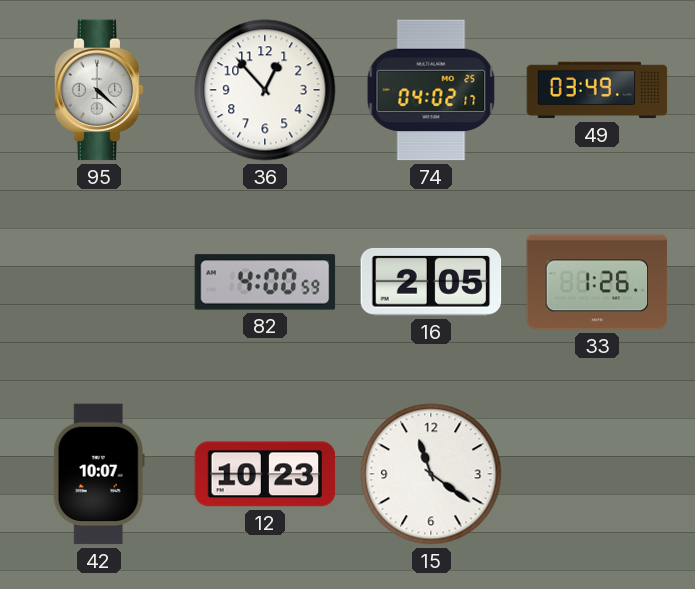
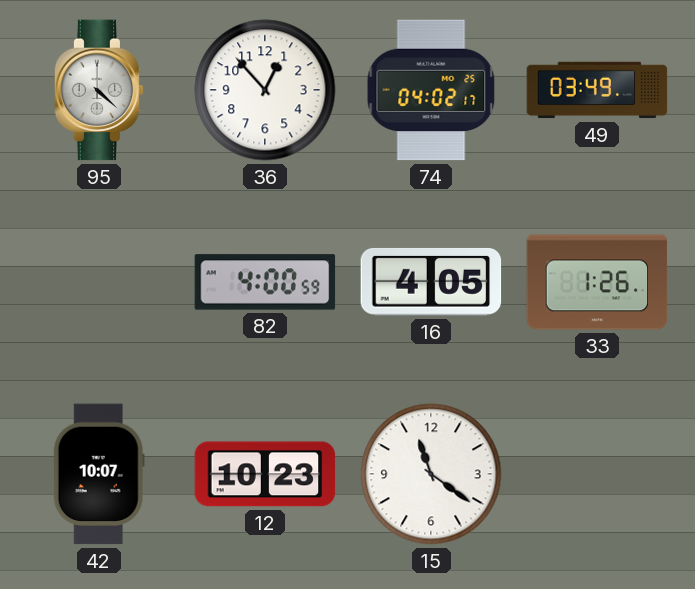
16: 2:05 -> 4:05
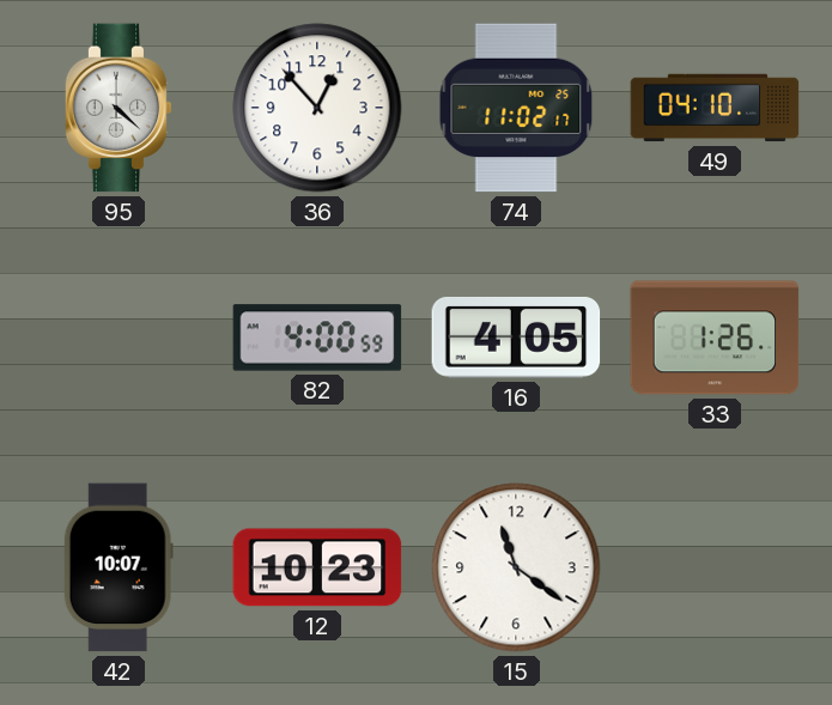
74: 04:02 -> 11:02
49: 03:49 -> 04:10
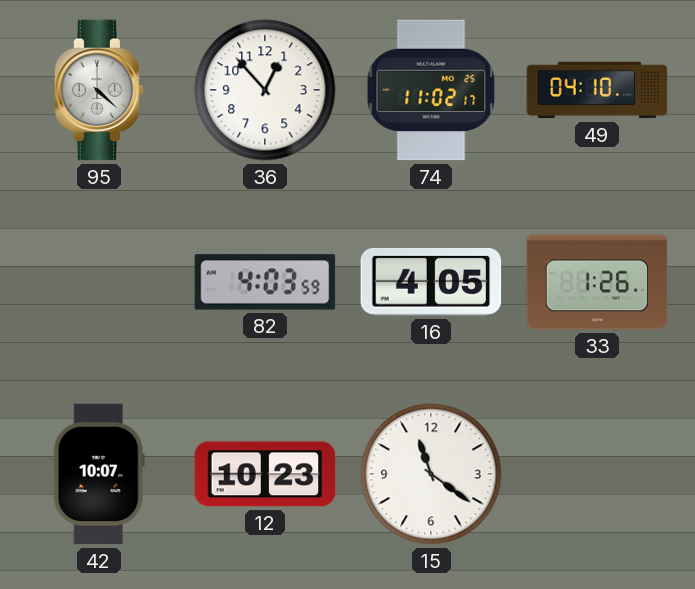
82: 4:00 -> 4:03
